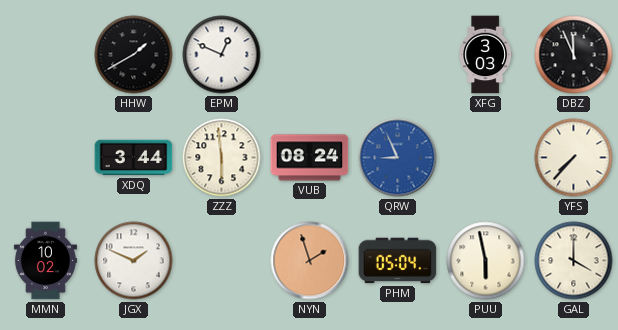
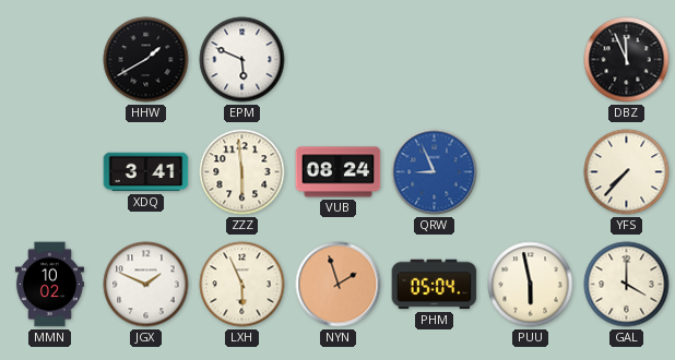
EPM: 12:49 -> 5:49
XFG: 3:03 -> none
XDQ: 3:44 -> 3:41
LXH: none -> 5:56
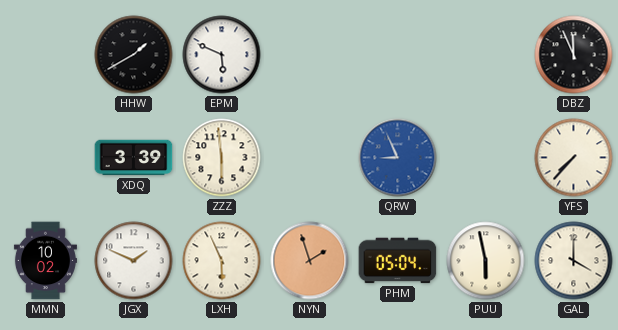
XDQ: 3:41 -> 3:39
VUB: 08:24 -> none
